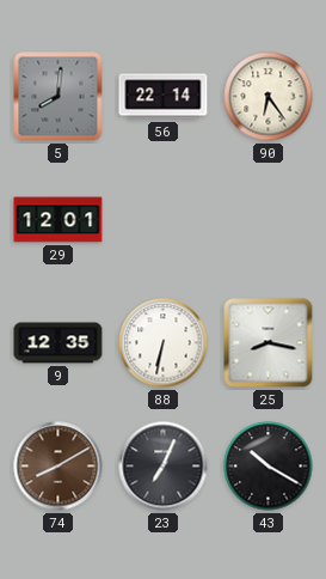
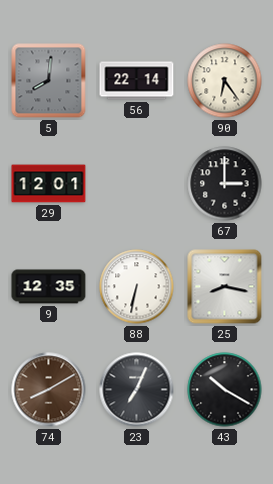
67: none -> 3:00
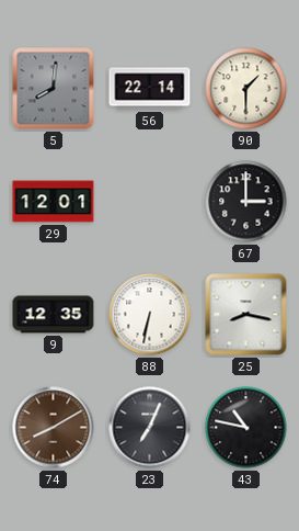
90: 6:24 -> 1:30
43: 10:20 -> 10:47
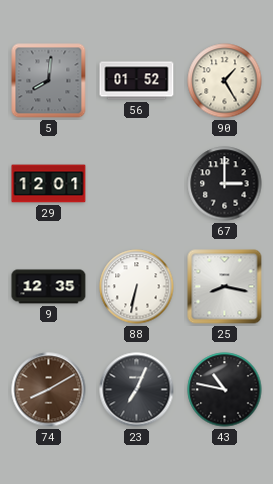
56: 22:14 -> 01:52
90: 1:30 -> 1:25
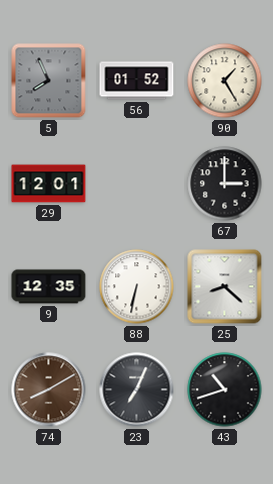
5: 8:01 -> 7:56
25: 8:17 -> 8:22
43: 10:47 -> 10:42
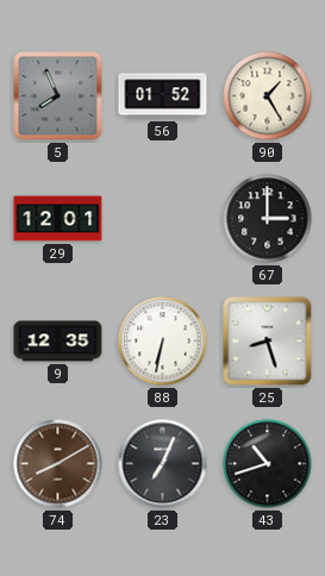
25: 8:22 -> 8:27
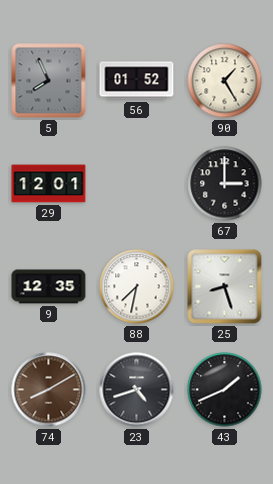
88: 6:32 -> 7:32
23: 7:04 -> 4:42
43: 10:42 -> 1:41
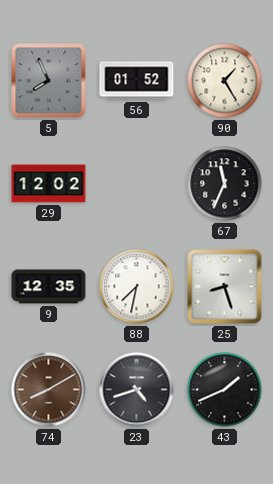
29: 12:01 -> 12:02
67: 3:00 -> 11:34
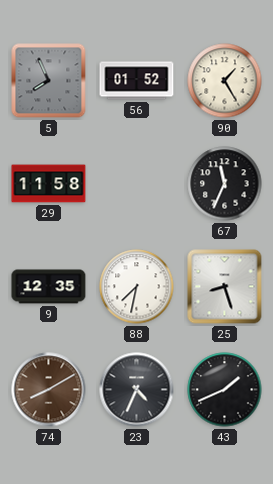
29: 12:02 -> 11:58
23: 4:42 -> 4:34
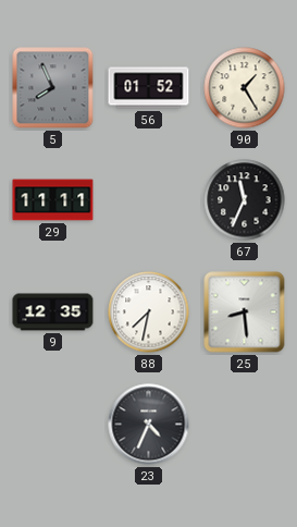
29: 11:58 -> 11:11
25: 8:27 -> 8:29
74: 8:10 -> none
43: 1:41 -> none
